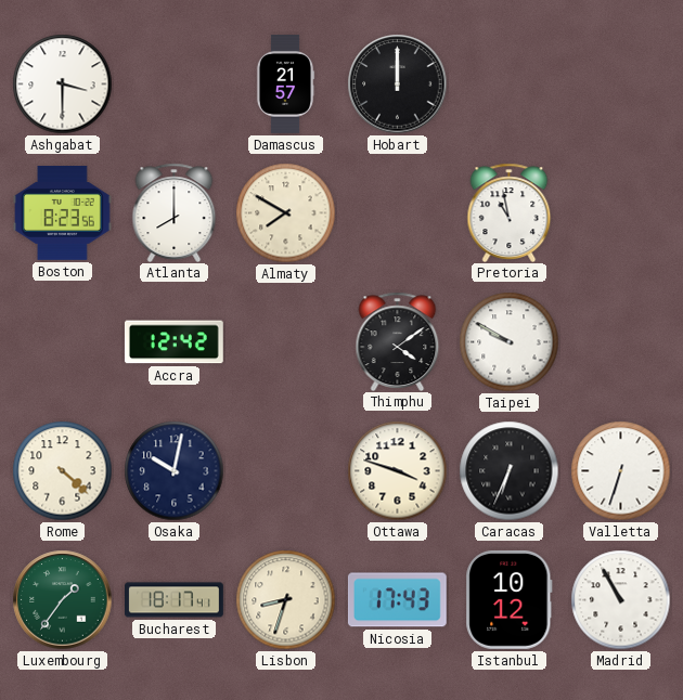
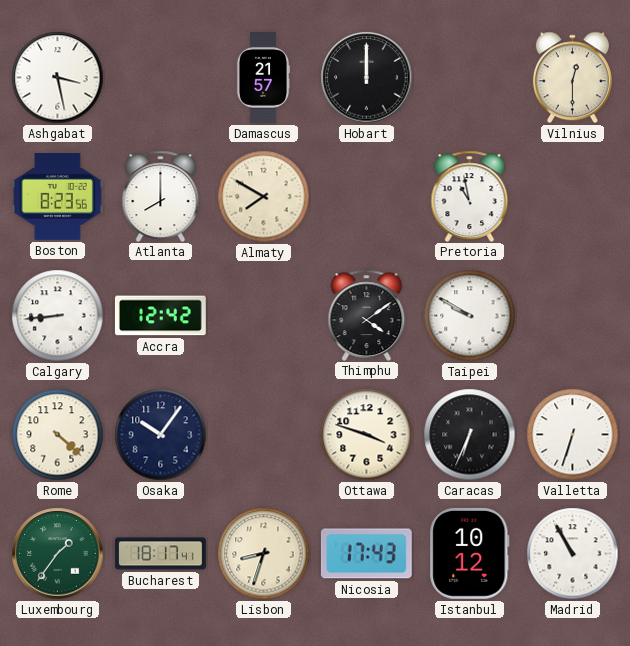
Ashgabat: 3:30 -> 3:28
Vilnius: none -> 12:30
Calgary: none -> 8:44
Osaka: 10:02 -> 10:06
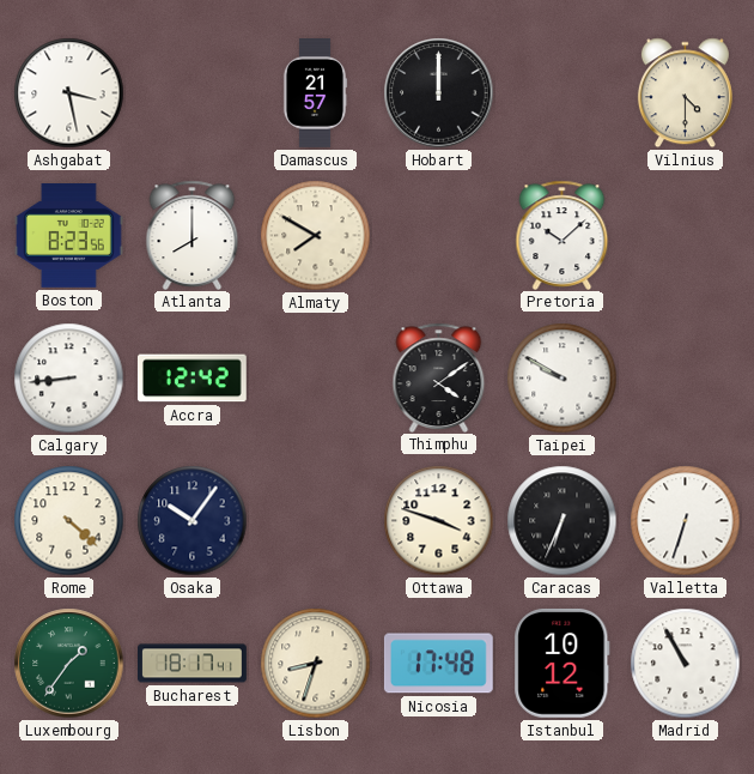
Vilnius: 12:30 -> 4:30
Pretoria: 10:58 -> 10:08
Nicosia: 17:43 -> 17:48
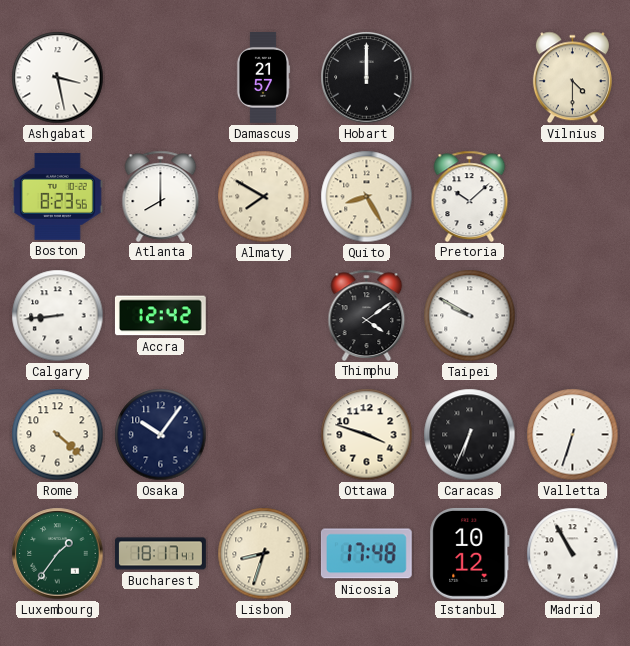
Quito: none -> 8:25
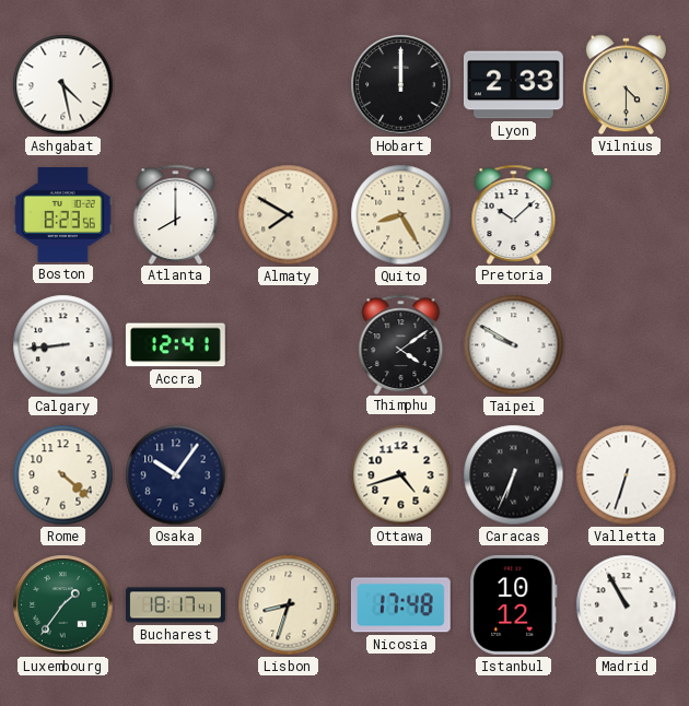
Ashgabat: 3:28 -> 4:28
Damascus: 21:57 -> none
Lyon: none -> 2:33
Accra: 12:42 -> 12:41
Ottawa: 3:48 -> 4:42
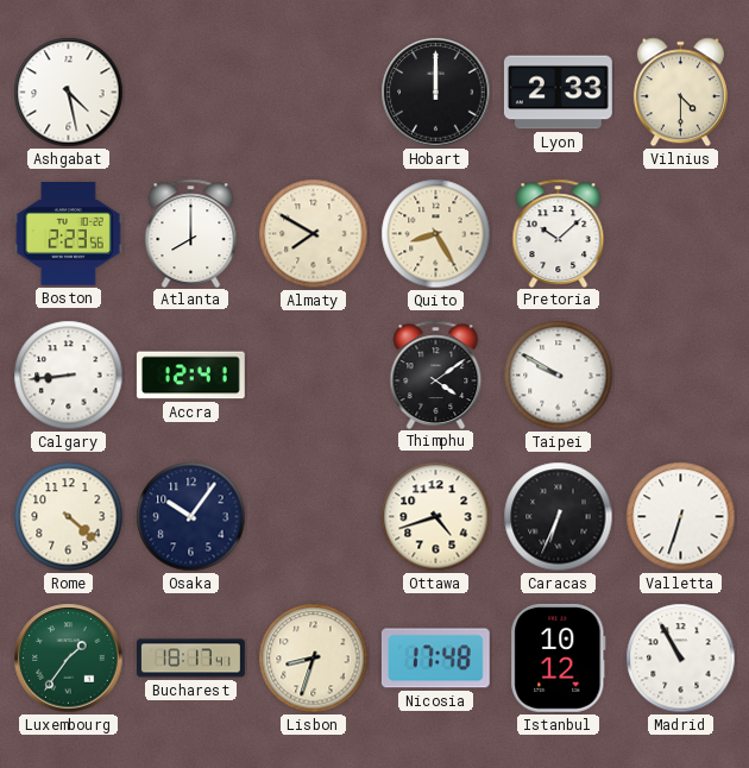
Boston: 8:23 -> 2:23
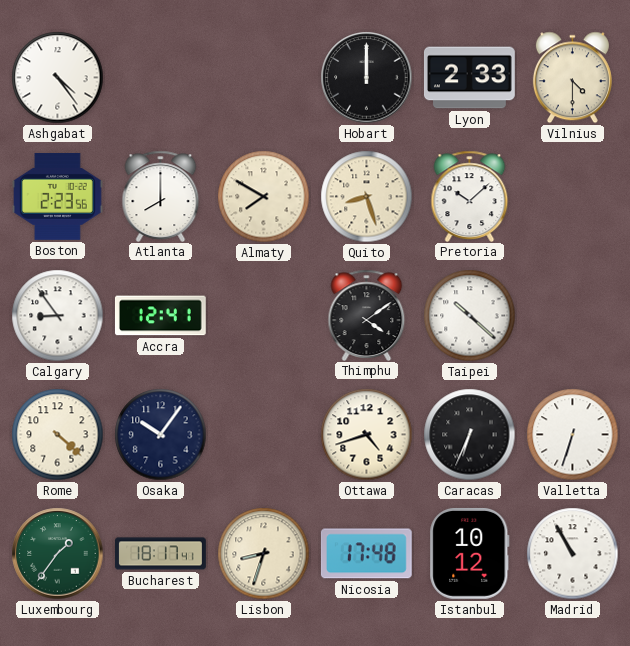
Ashgabat: 4:28 -> 4:24
Quito: 8:25 -> 8:27
Calgary: 8:44 -> 8:54
Taipei: 9:50 -> 10:22
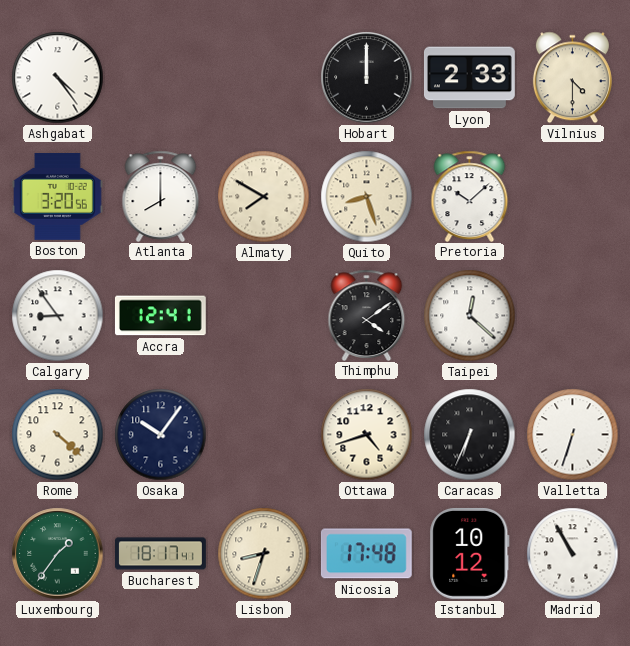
Boston: 2:23 -> 3:20
Taipei: 10:22 -> 12:22
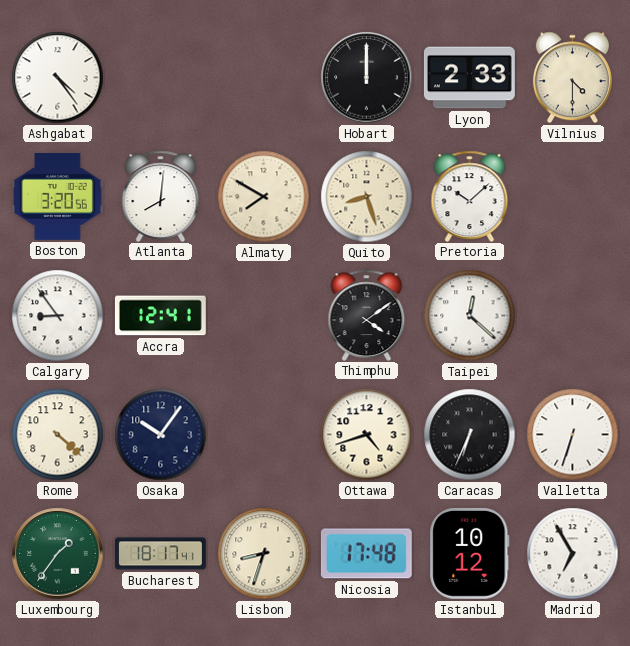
Atlanta: 8:00 -> 8:01
Madrid: 10:55 -> 6:55
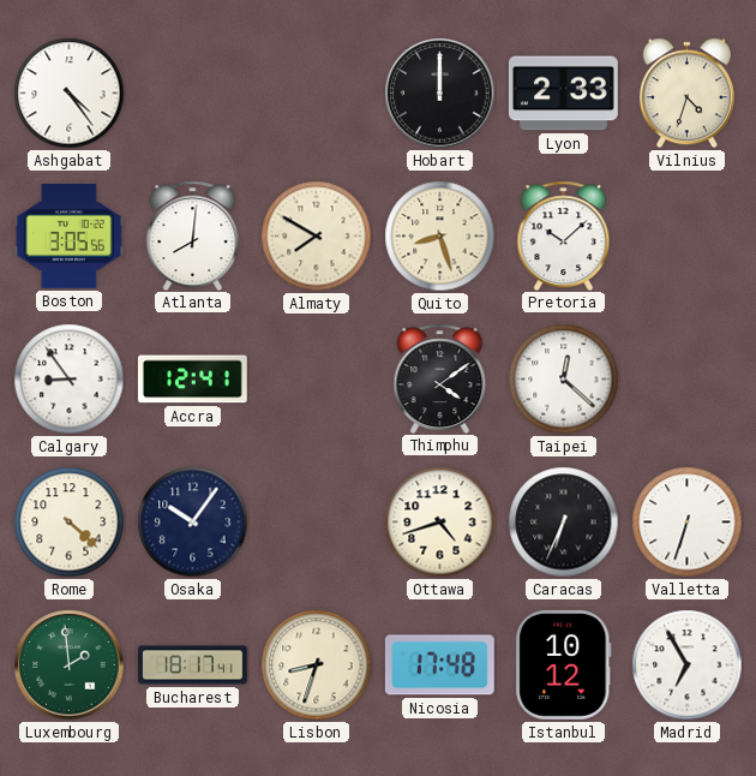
Vilnius: 4:30 -> 4:33
Boston: 3:20 -> 3:05
Luxembourg: 1:36 -> 1:59
